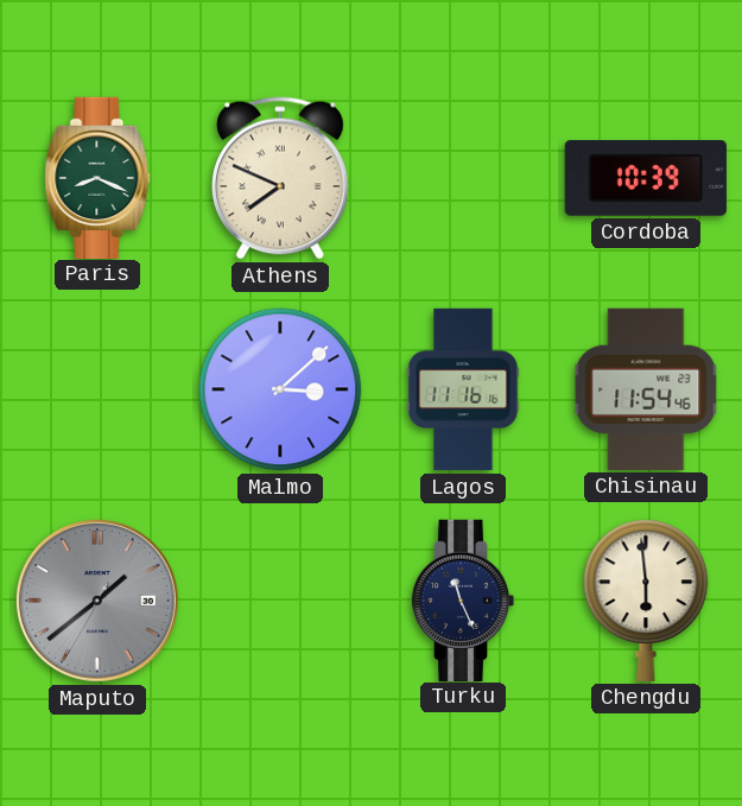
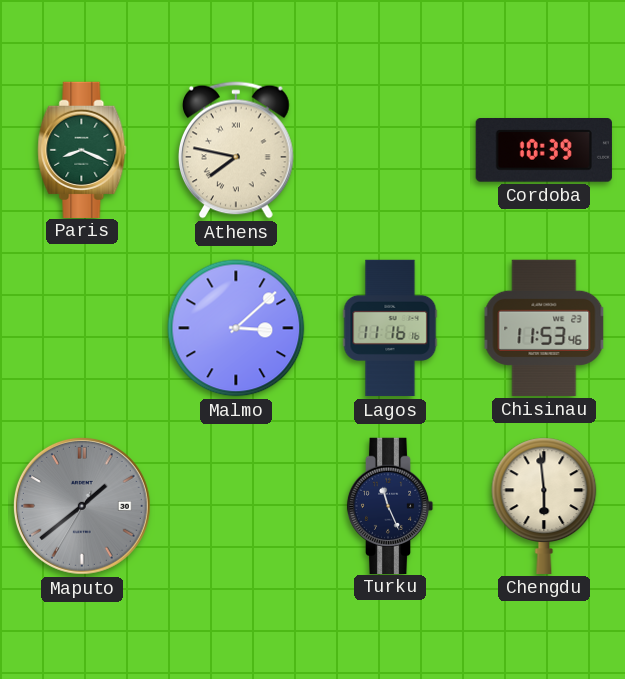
Athens: 7:49 -> 7:47
Chisinau: 11:54 -> 11:53
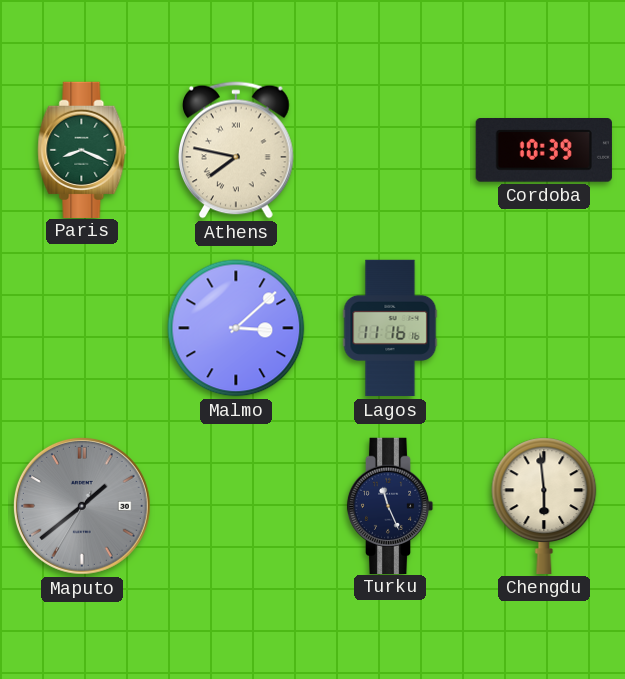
Chisinau: 11:53 -> none
